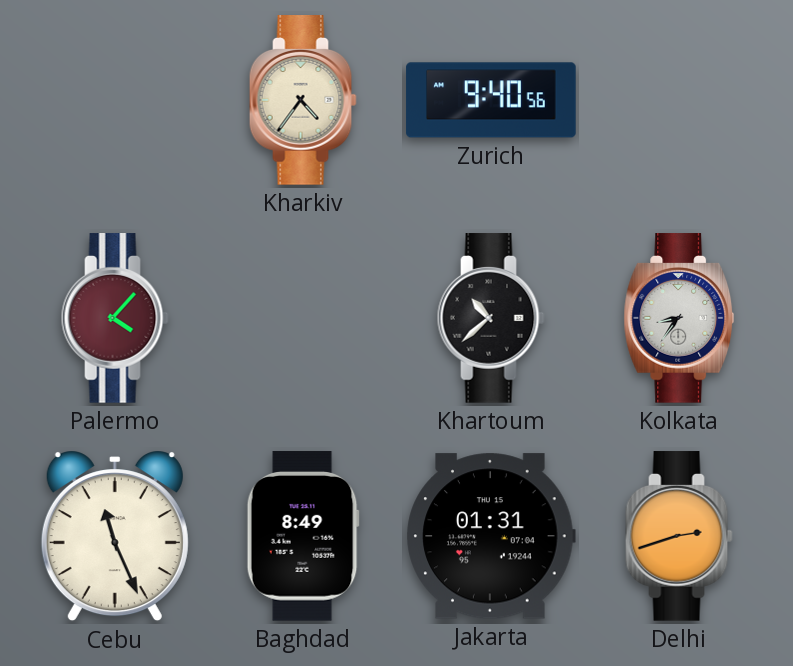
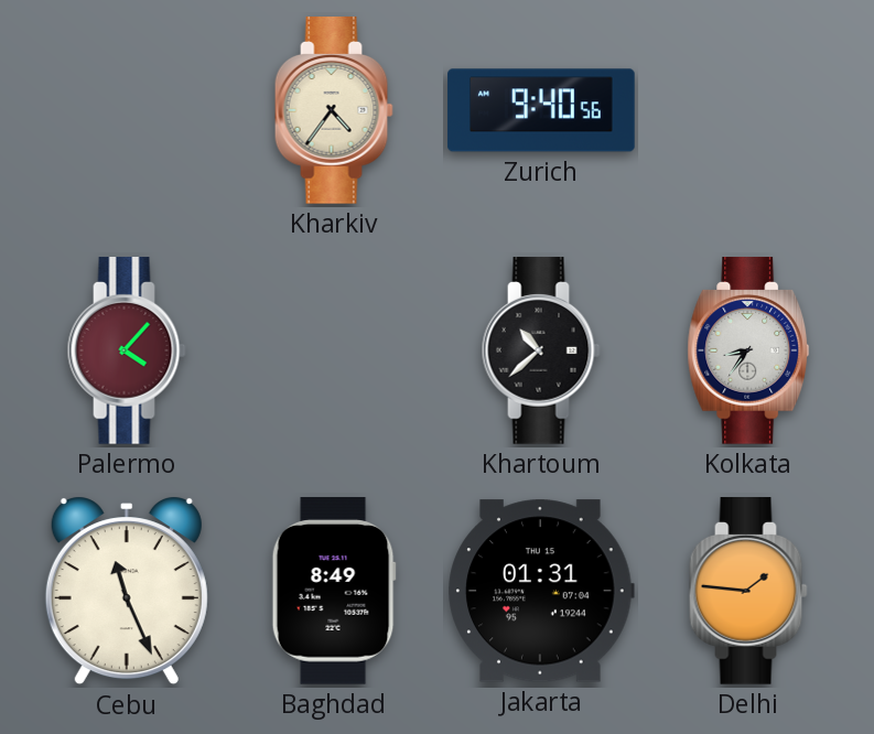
Delhi: 2:42 -> 1:46
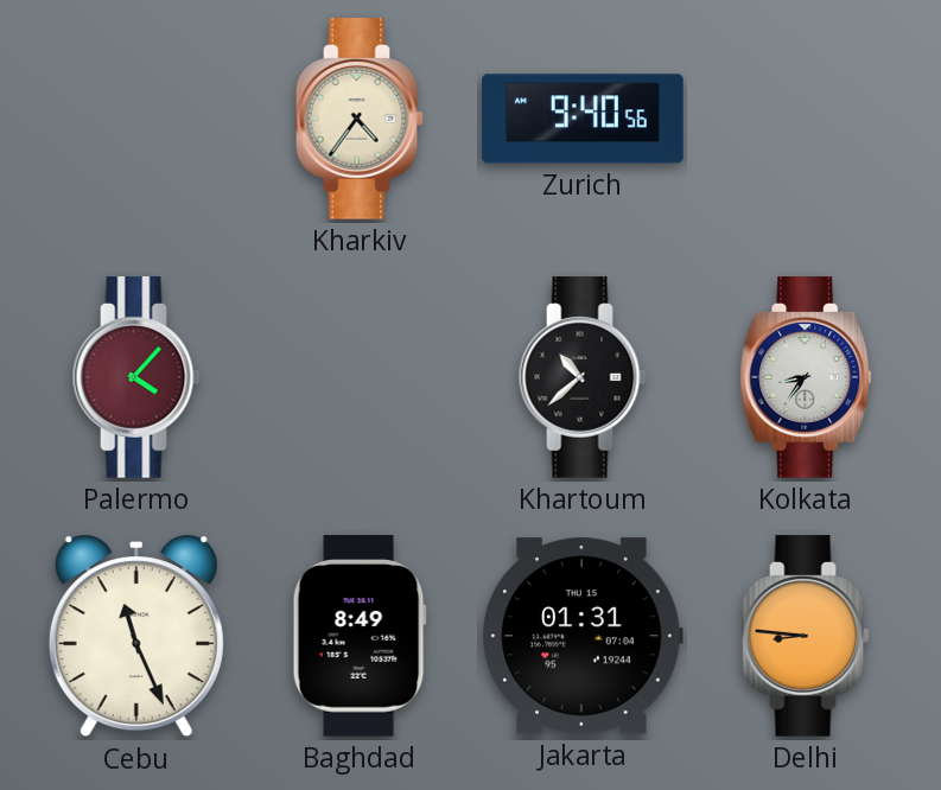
Delhi: 1:46 -> 8:46
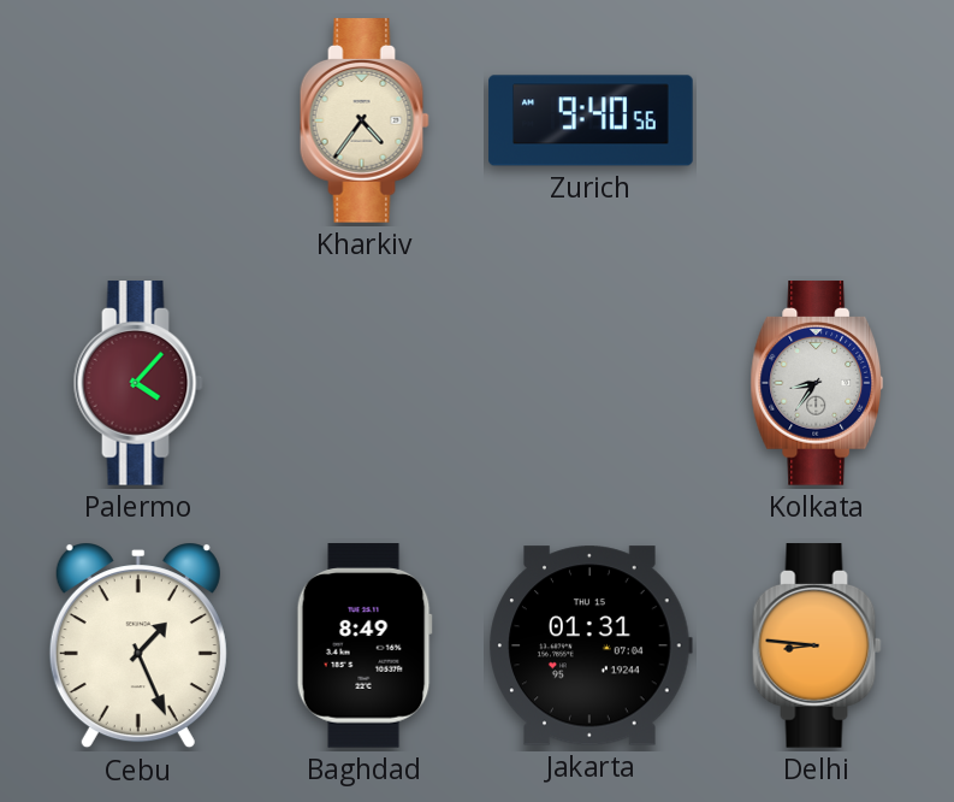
Khartoum: 10:38 -> none
Cebu: 11:26 -> 1:26
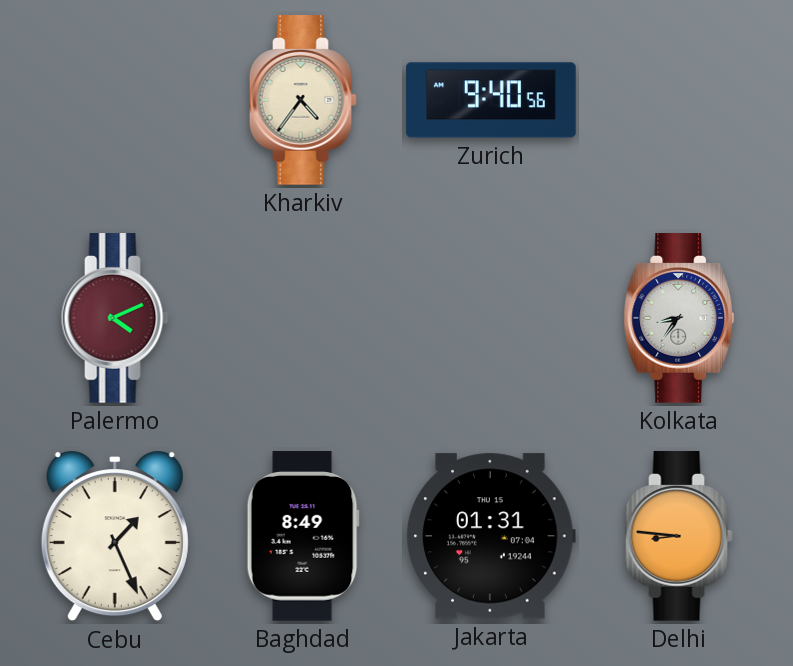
Palermo: 4:07 -> 4:11
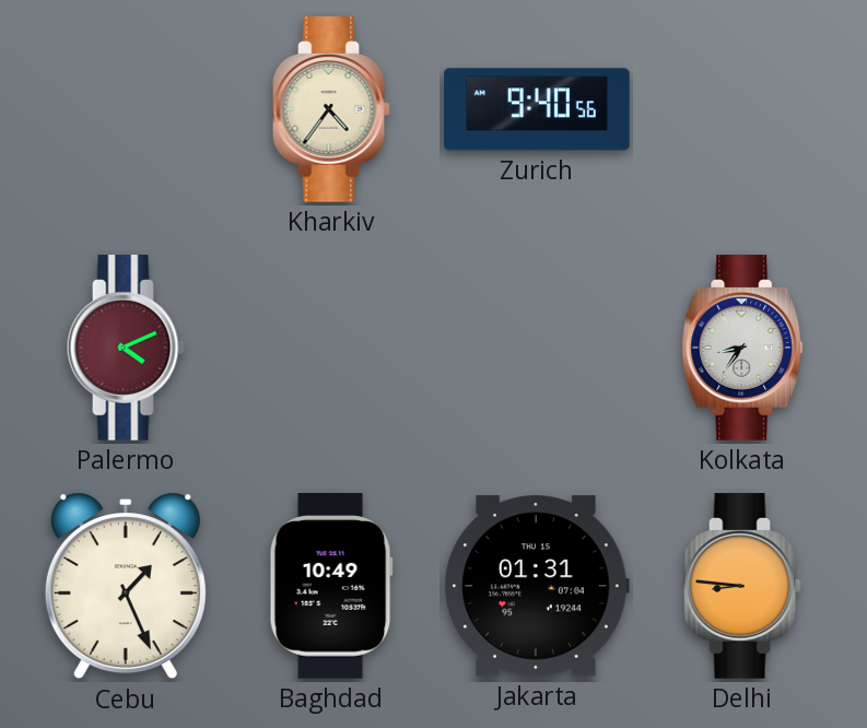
Baghdad: 8:49 -> 10:49
